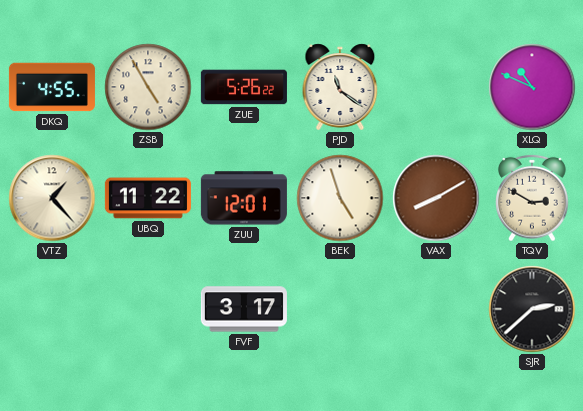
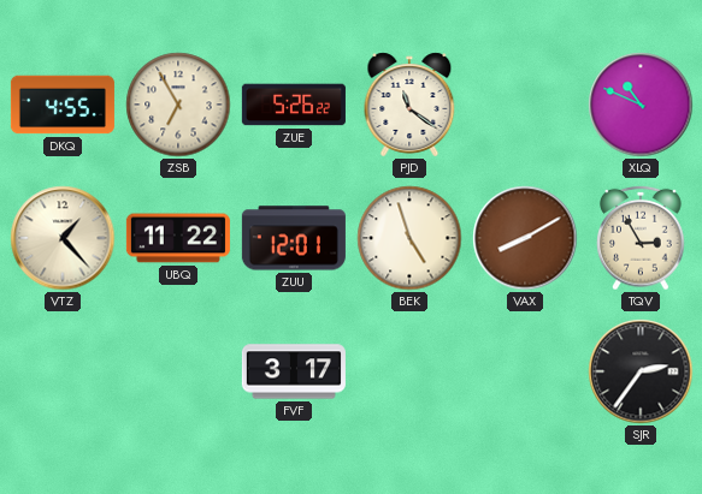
ZSB: 4:55 -> 6:55
TQV: 2:50 -> 2:55
SJR: 2:38 -> 2:36
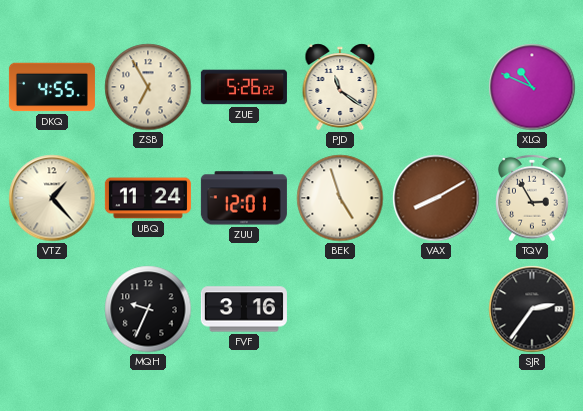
UBQ: 11:22 -> 11:24
MQH: none -> 9:34
FVF: 3:17 -> 3:16
